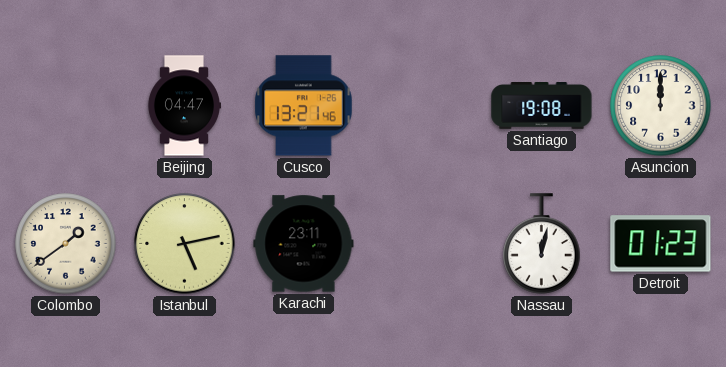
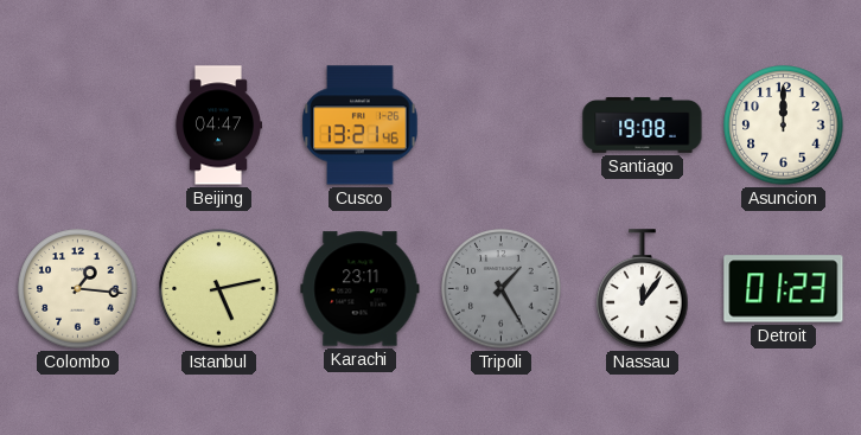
Colombo: 1:39 -> 1:16
Tripoli: none -> 1:25
Nassau: 12:02 -> 12:06
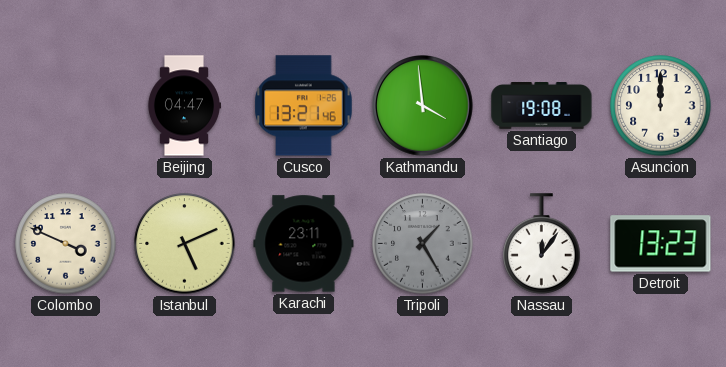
Kathmandu: none -> 3:59
Colombo: 1:16 -> 3:49
Istanbul: 5:13 -> 5:11
Detroit: 01:23 -> 13:23
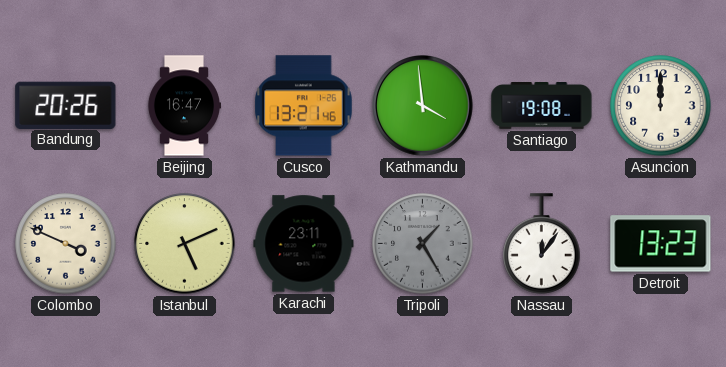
Bandung: none -> 20:26
Beijing: 04:47 -> 16:47
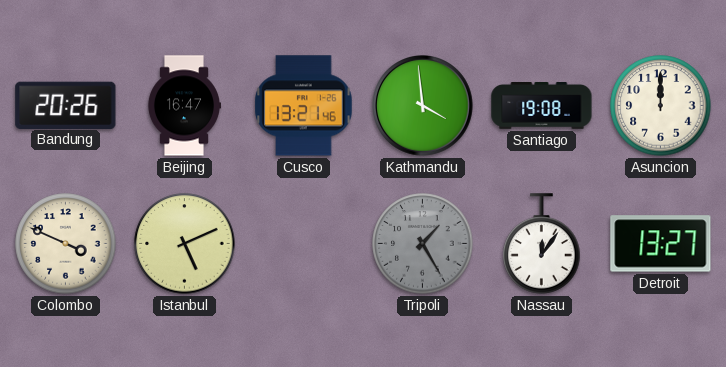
Karachi: 23:11 -> none
Detroit: 13:23 -> 13:27
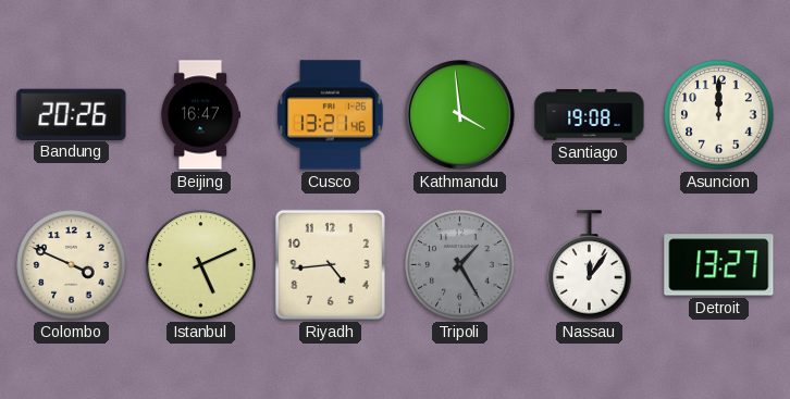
Riyadh: none -> 4:44
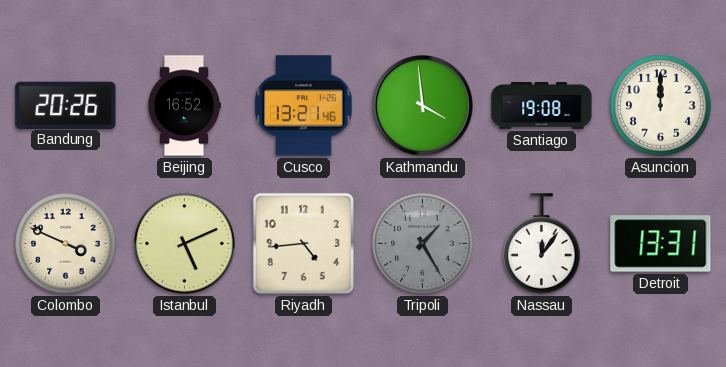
Beijing: 16:47 -> 16:52
Detroit: 13:27 -> 13:31
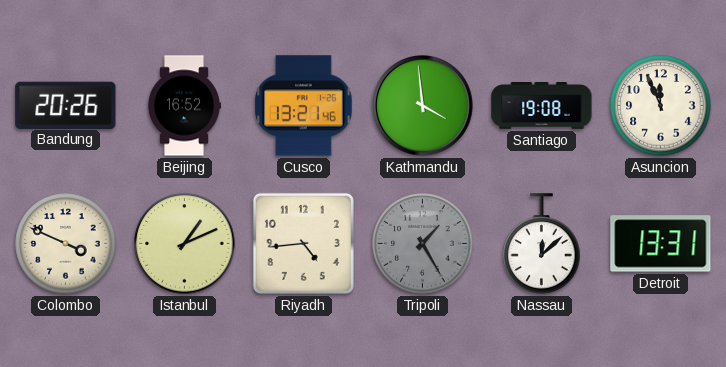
Asuncion: 12:00 -> 11:56
Istanbul: 5:11 -> 1:11
Nassau: 12:06 -> 12:08
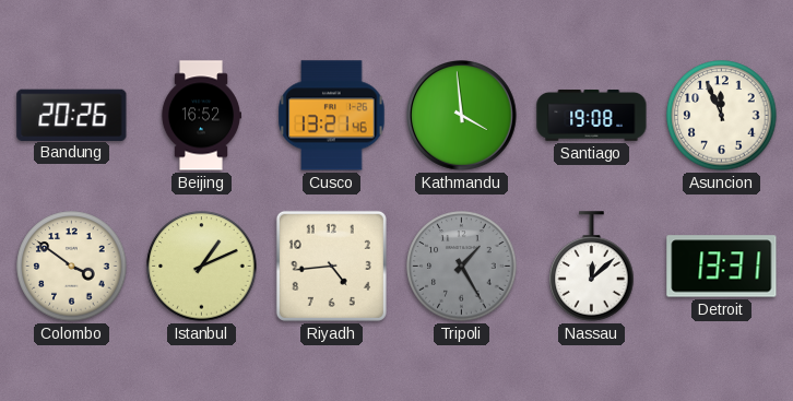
Colombo: 3:49 -> 3:51
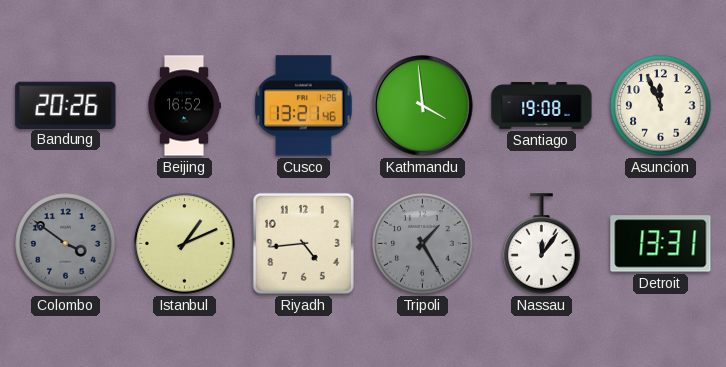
Colombo dial: cream -> grey
Nassau: 12:08 -> 12:06
